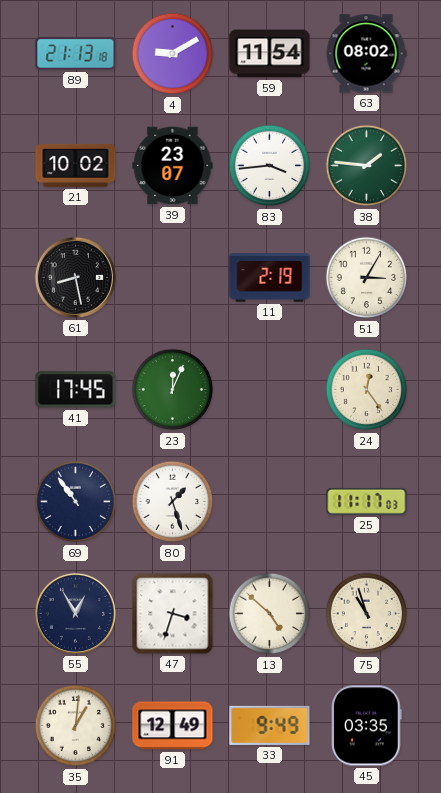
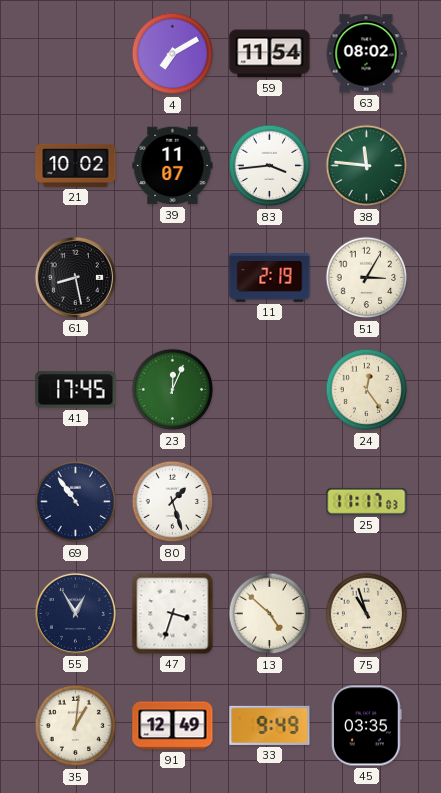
89: 21:13 -> none
4: 9:10 -> 7:10
39: 23:07 -> 11:07
38: 1:46 -> 11:46
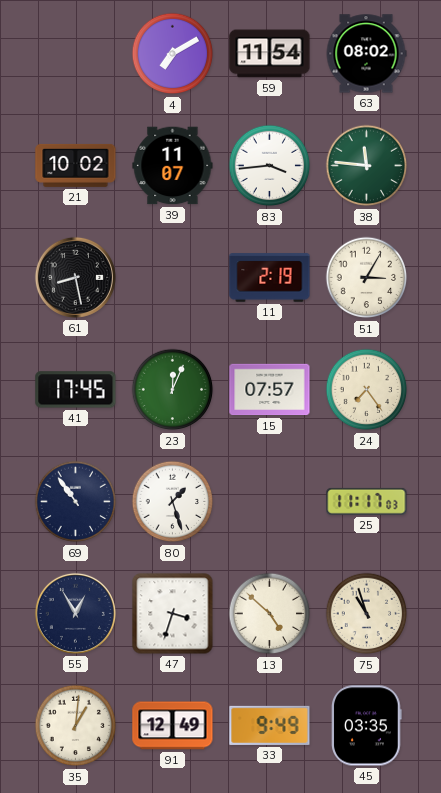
15: none -> 07:57
24: 12:24 -> 7:24
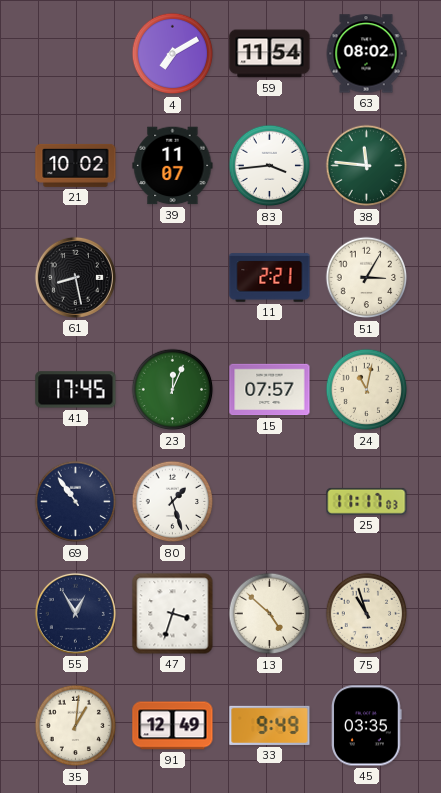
11: 2:19 -> 2:21
24: 7:24 -> 11:02
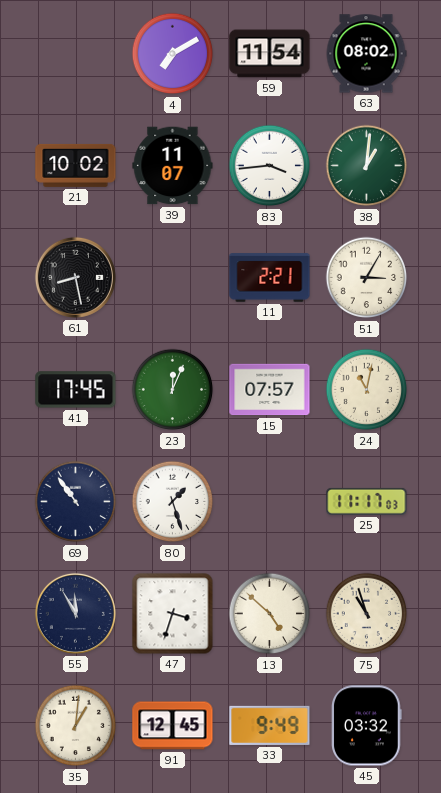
38: 11:46 -> 1:01
55: 12:55 -> 11:55
91: 12:49 -> 12:45
45: 03:35 -> 03:32
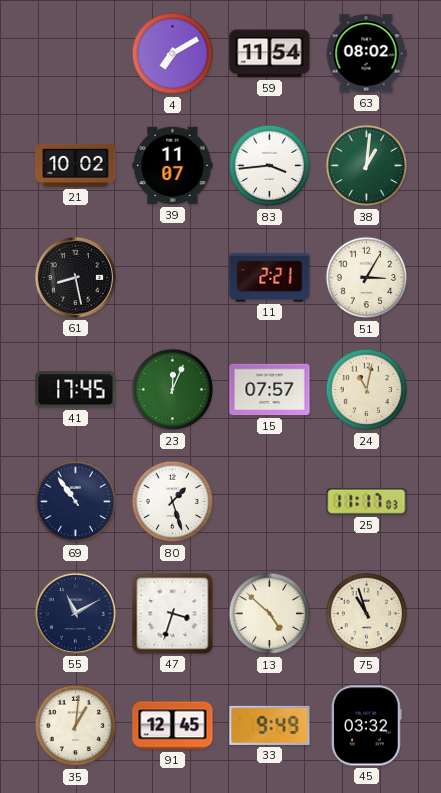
55: 11:55 -> 11:10
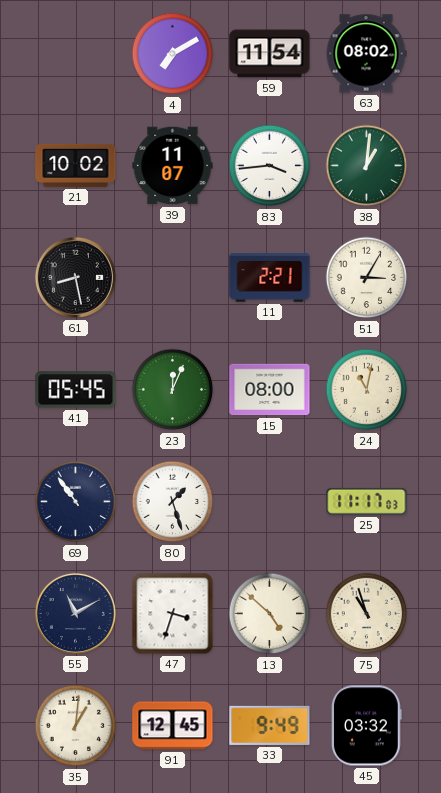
41: 17:45 -> 05:45
15: 07:57 -> 08:00
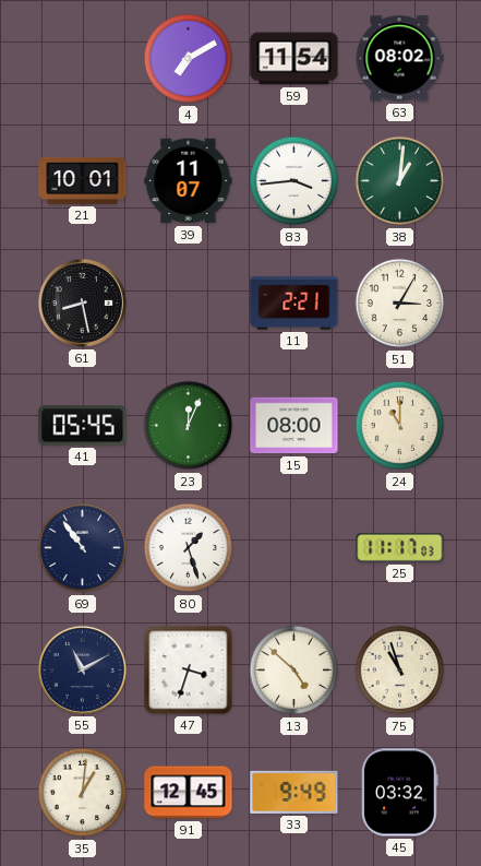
21: 10:02 -> 10:01
24: 11:02 -> 11:00
